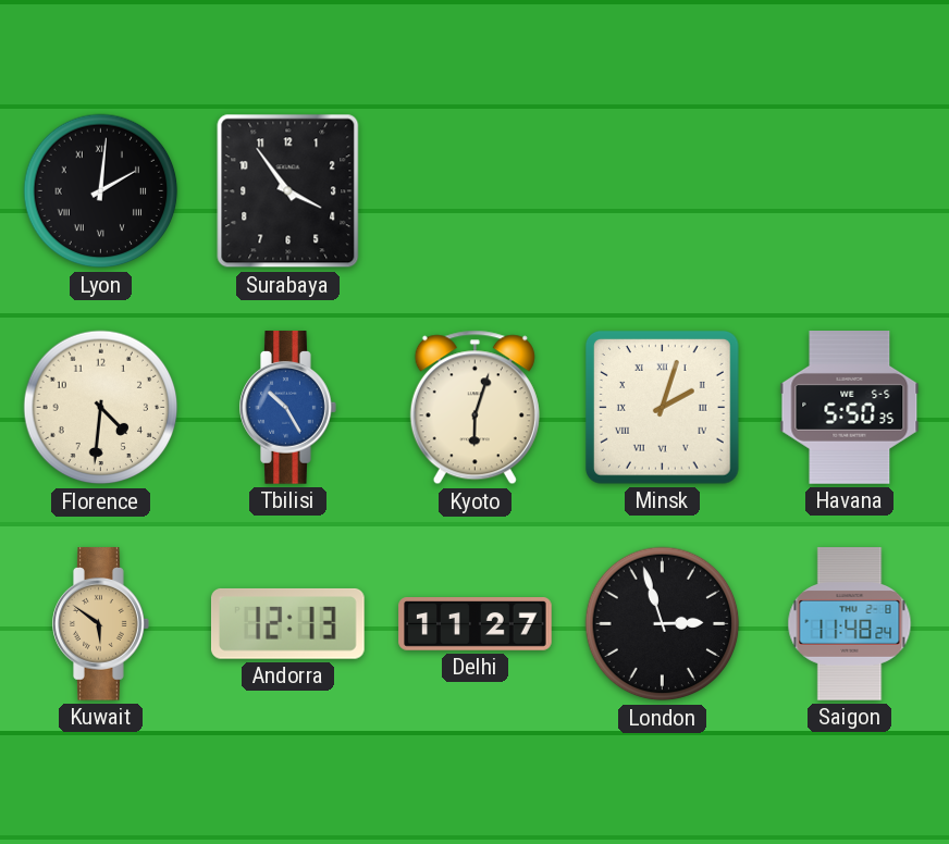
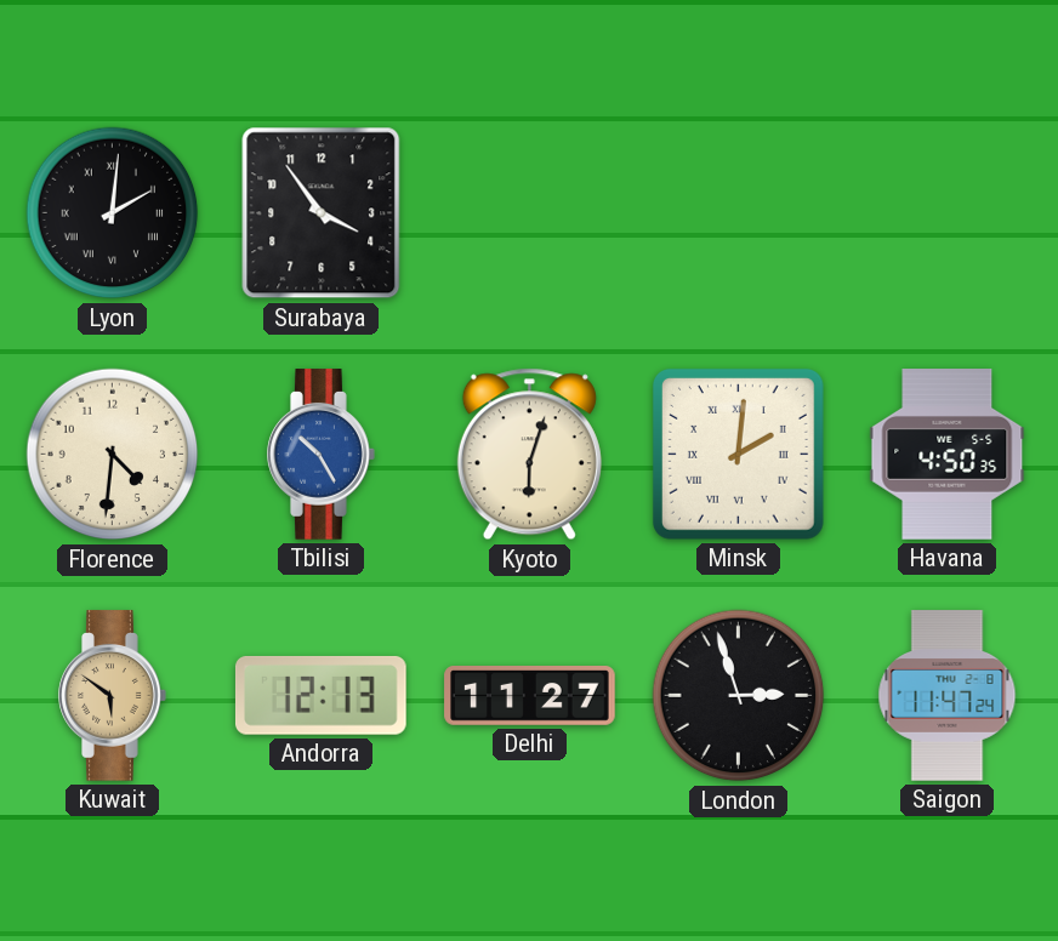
Minsk: 2:03 -> 2:01
Havana: 5:50 -> 4:50
Saigon: 11:48 -> 11:47
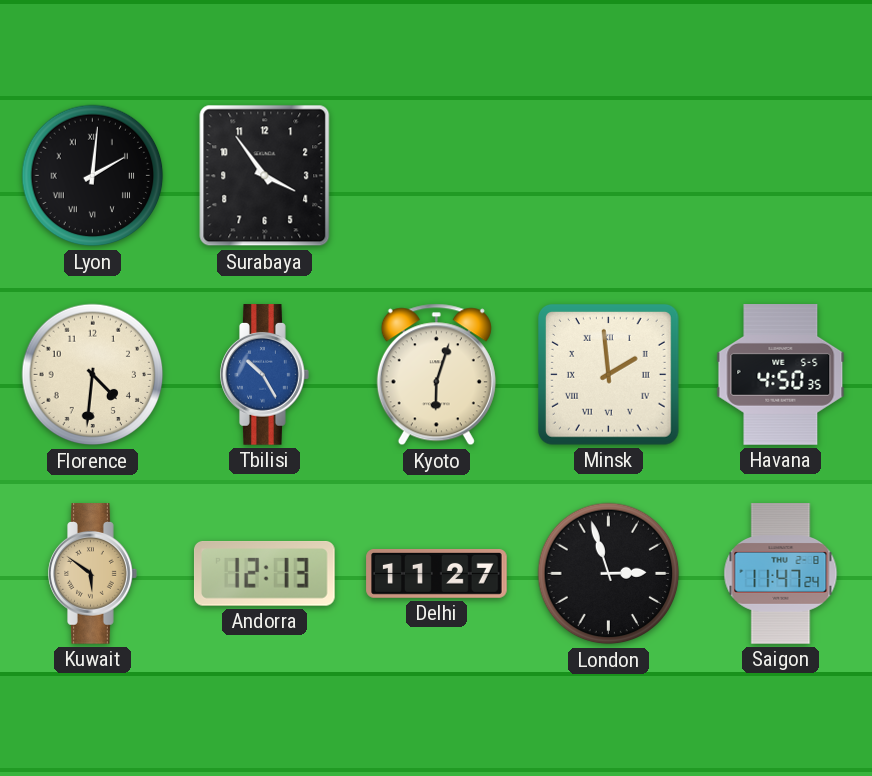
Minsk: 2:01 -> 1:59
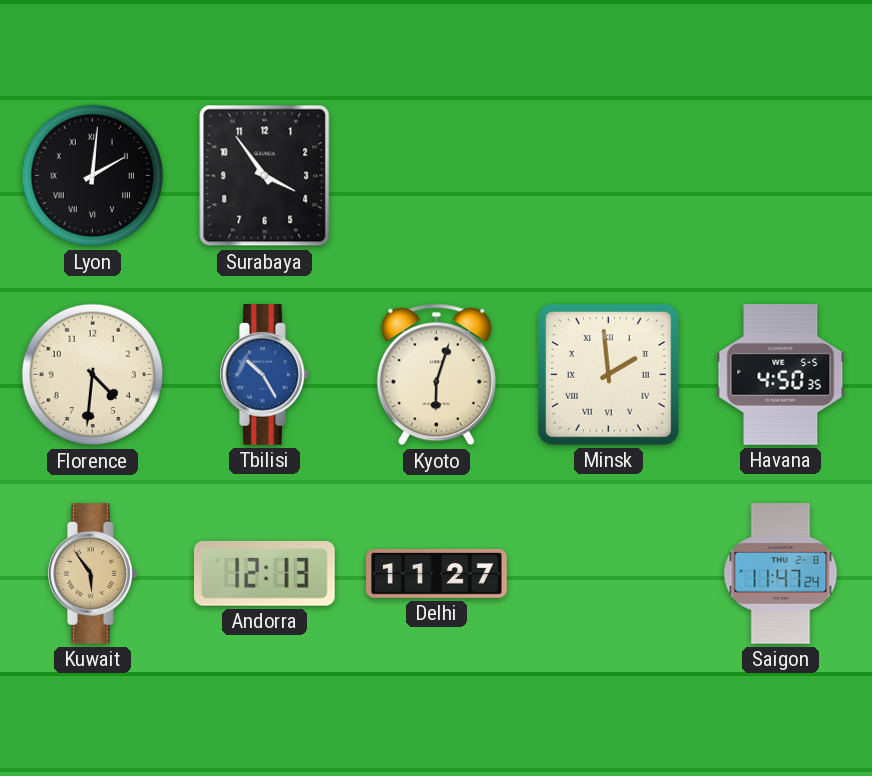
Kuwait: 5:51 -> 5:54
London: 2:57 -> none
